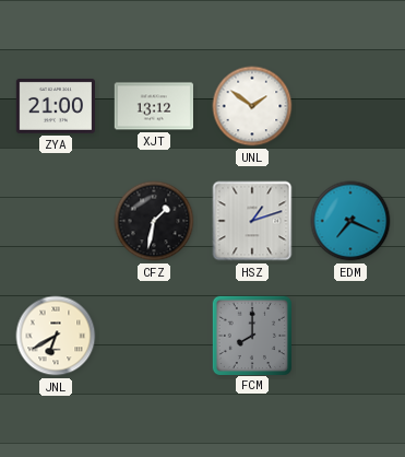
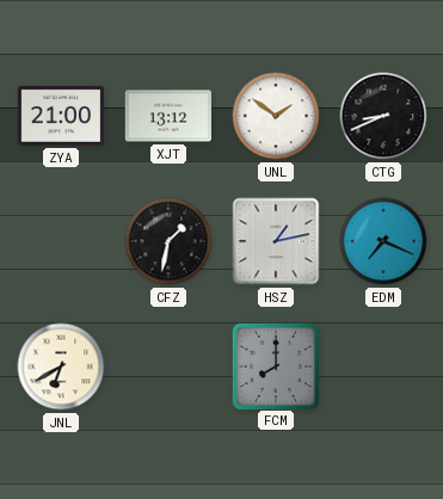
CTG: none -> 8:41
HSZ: 1:12 -> 1:13
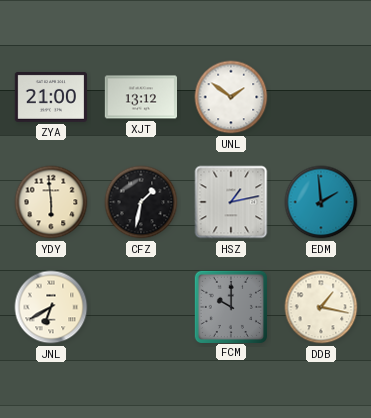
CTG: 8:41 -> none
YDY: none -> 5:59
EDM: 7:19 -> 1:59
FCM: 8:00 -> 10:00
DDB: none -> 1:17
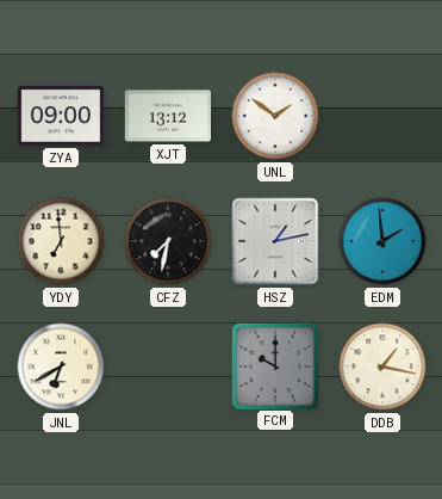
ZYA: 21:00 -> 09:00
YDY: 5:59 -> 6:59
CFZ: 1:32 -> 7:32
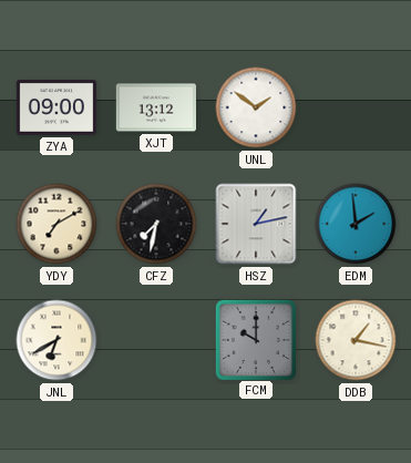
YDY: 6:59 -> 7:10
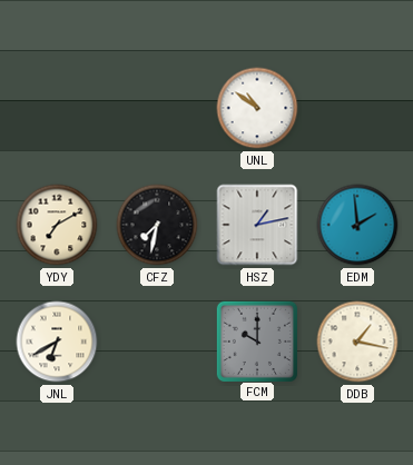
ZYA: 09:00 -> none
XJT: 13:12 -> none
UNL: 1:51 -> 10:51
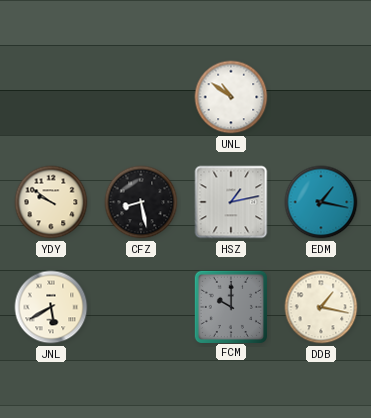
YDY: 7:10 -> 9:51
CFZ: 7:32 -> 8:28
EDM: 1:59 -> 1:17
JNL: 6:40 -> 5:40
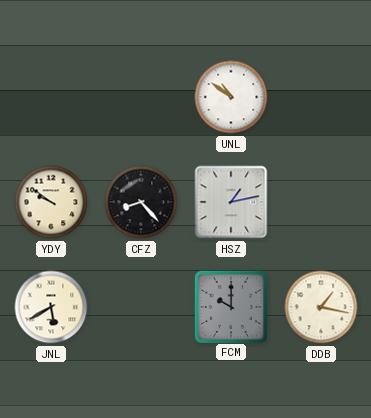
CFZ: 8:28 -> 8:23
EDM: 1:17 -> none
